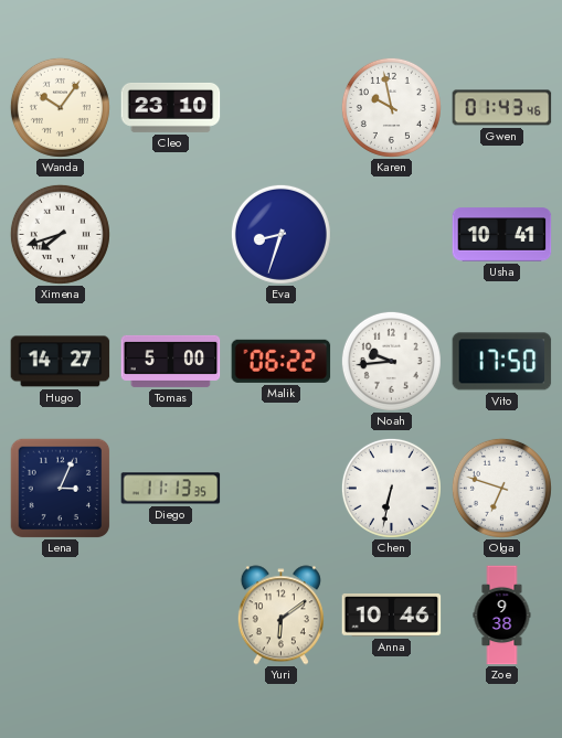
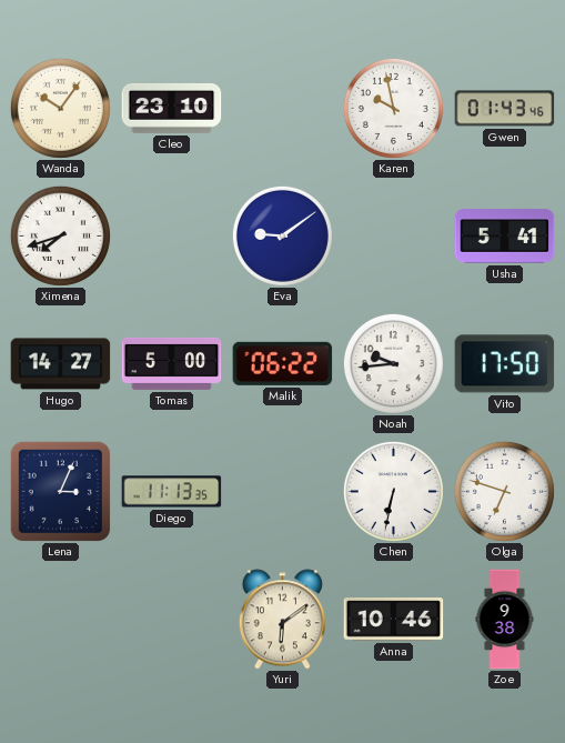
Eva: 8:33 -> 9:09
Usha: 10:41 -> 5:41
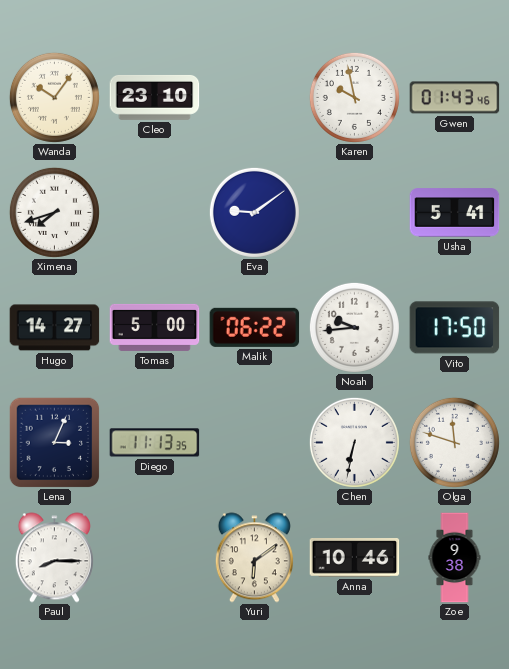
Olga: 6:48 -> 11:48
Paul: none -> 8:15
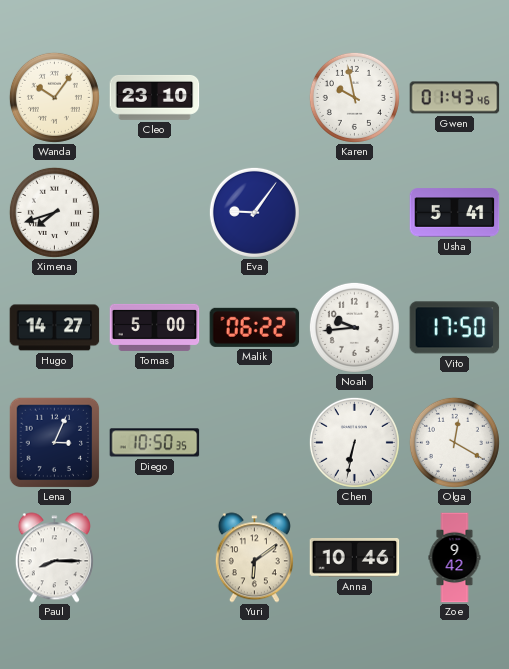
Eva: 9:09 -> 9:06
Diego: 11:13 -> 10:50
Olga: 11:48 -> 12:20
Zoe: 9:38 -> 9:42
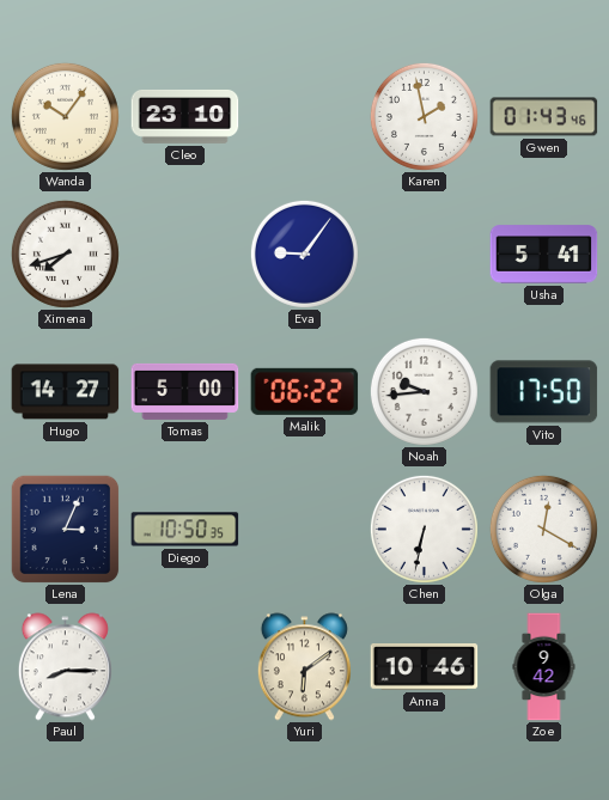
Karen: 9:58 -> 1:58
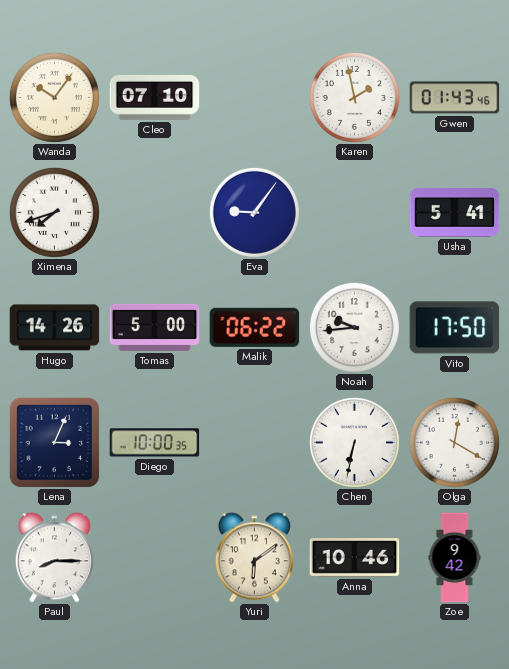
Cleo: 23:10 -> 07:10
Hugo: 14:27 -> 14:26
Diego: 10:50 -> 10:00
